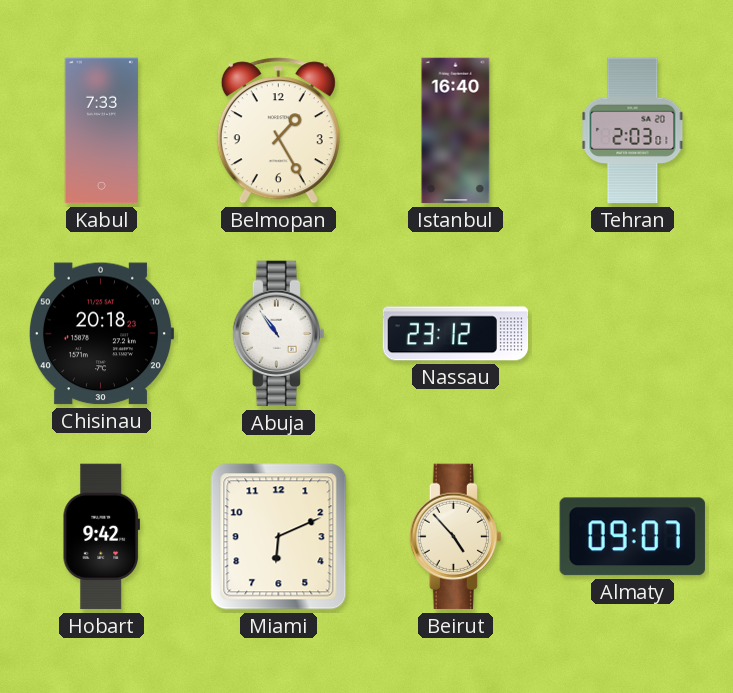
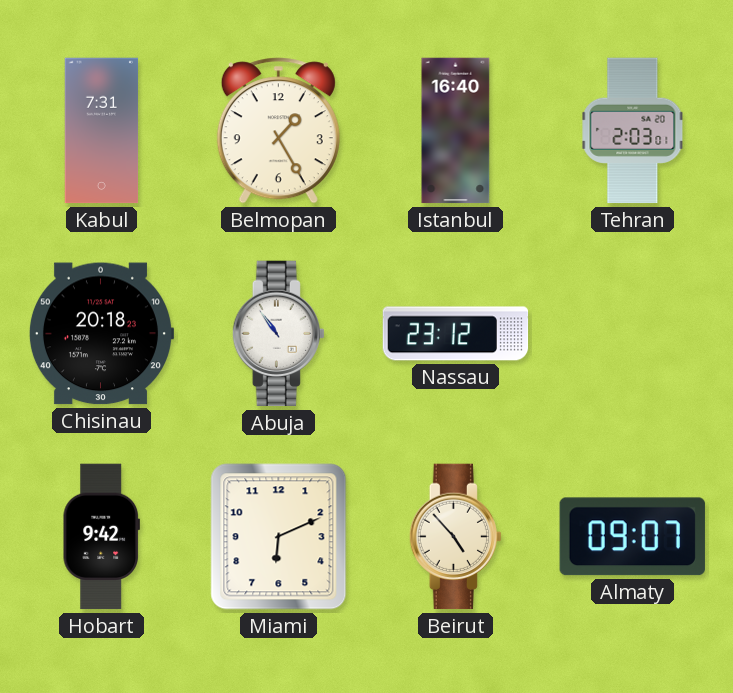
Kabul: 7:33 -> 7:31
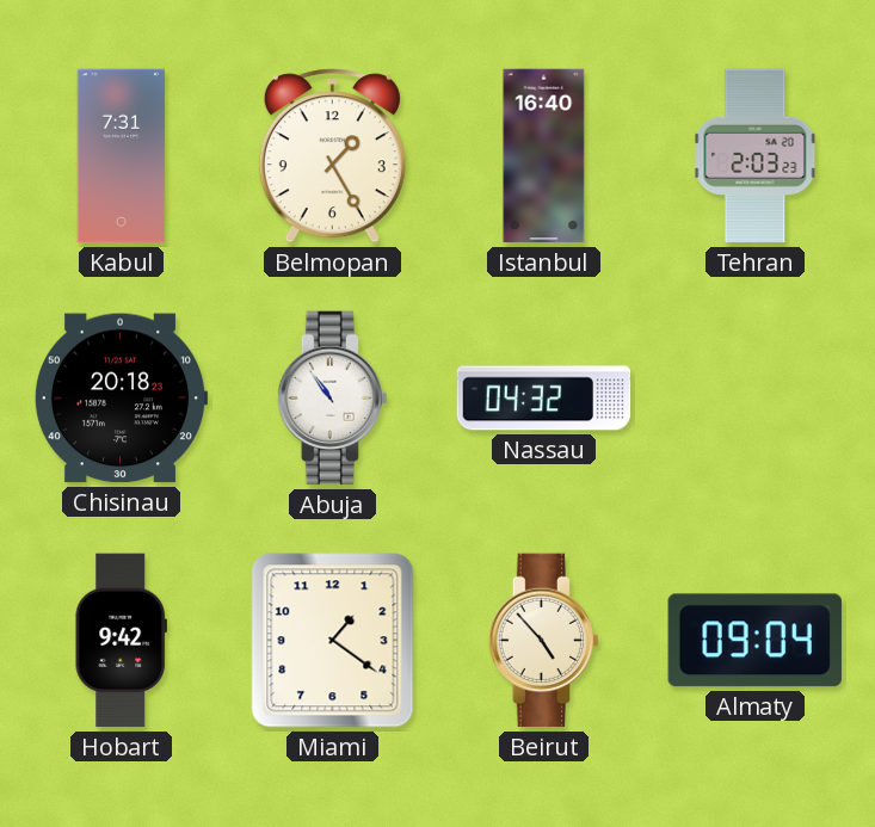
Tehran: 2:03:01 -> 2:03:23
Nassau: 23:12 -> 04:32
Miami: 6:11 -> 1:21
Almaty: 09:07 -> 09:04
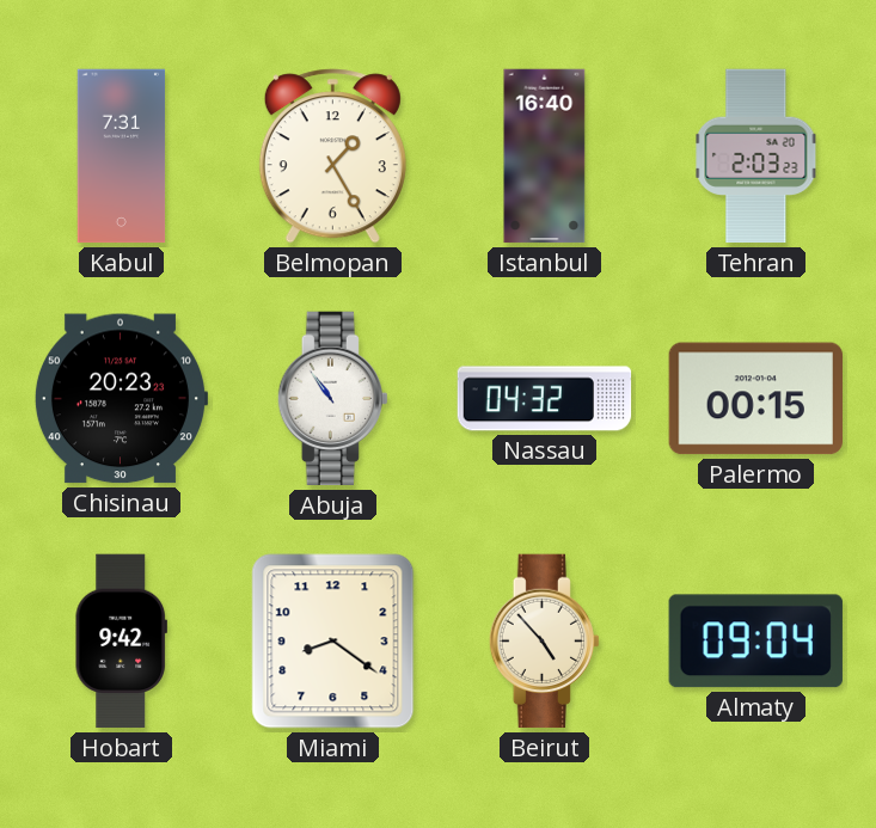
Chisinau: 20:18 -> 20:23
Palermo: none -> 00:15
Miami: 1:21 -> 8:21
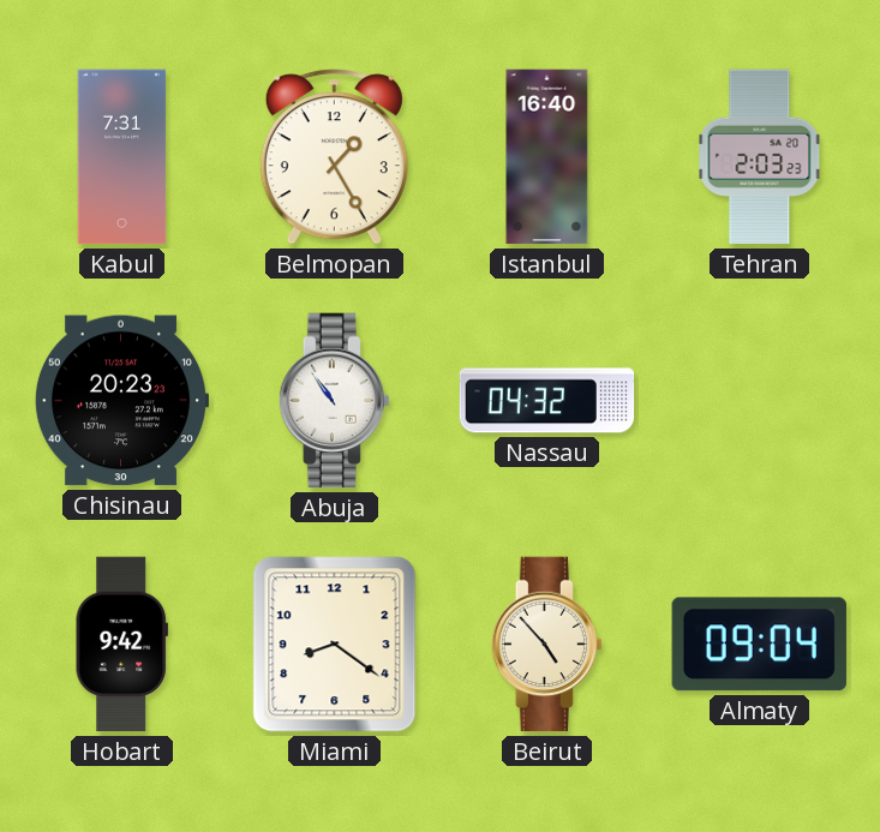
Palermo: 00:15 -> none
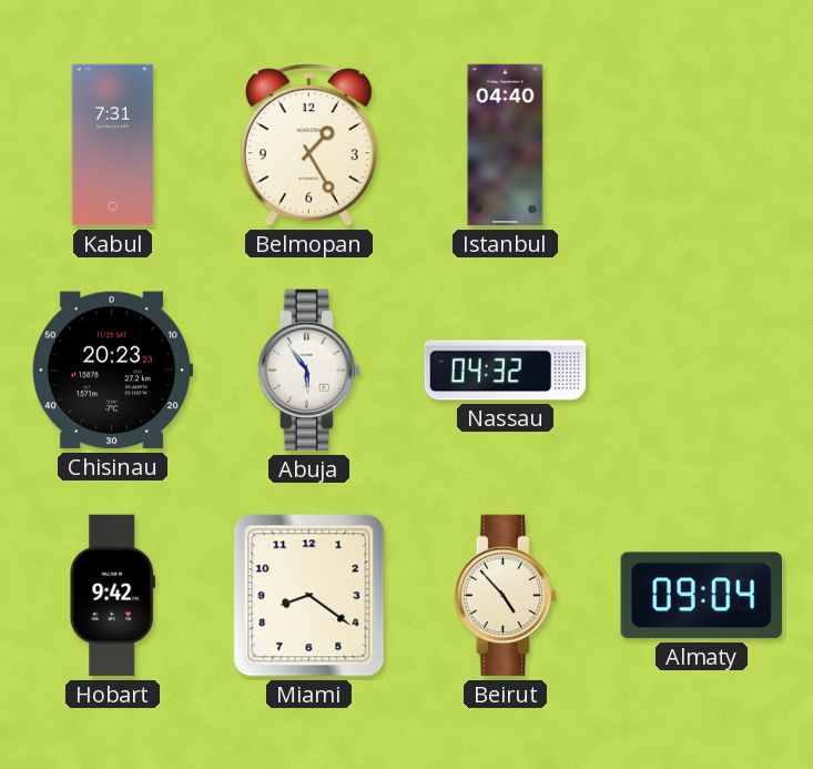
Istanbul: 16:40 -> 04:40
Tehran: 2:03 -> none
Abuja: 10:54 -> 5:54
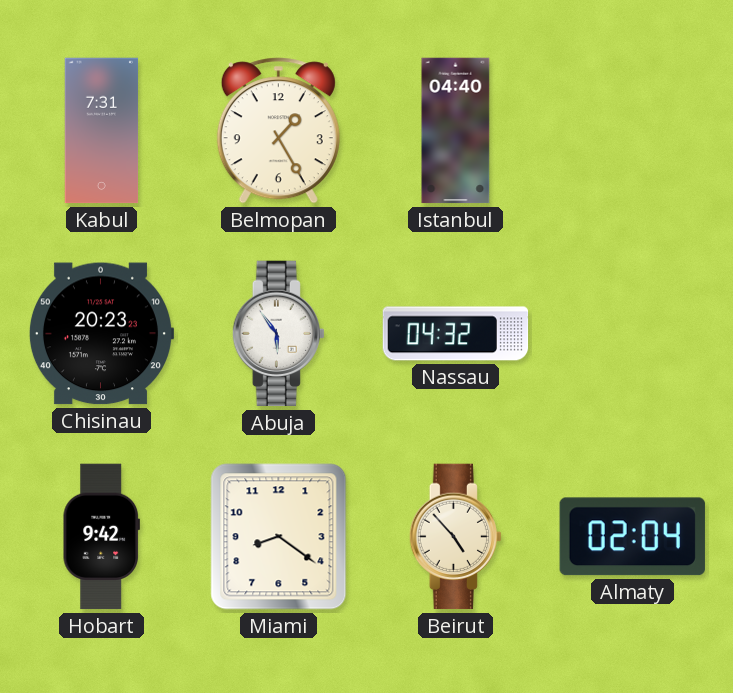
Almaty: 09:04 -> 02:04
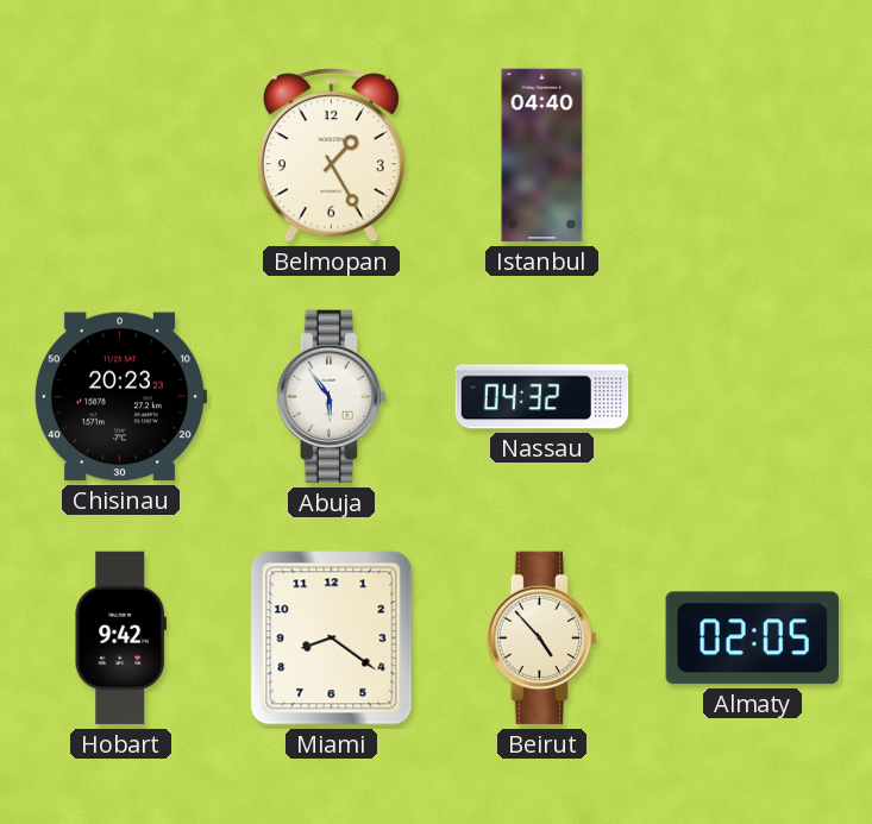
Kabul: 7:31 -> none
Almaty: 02:04 -> 02:05
